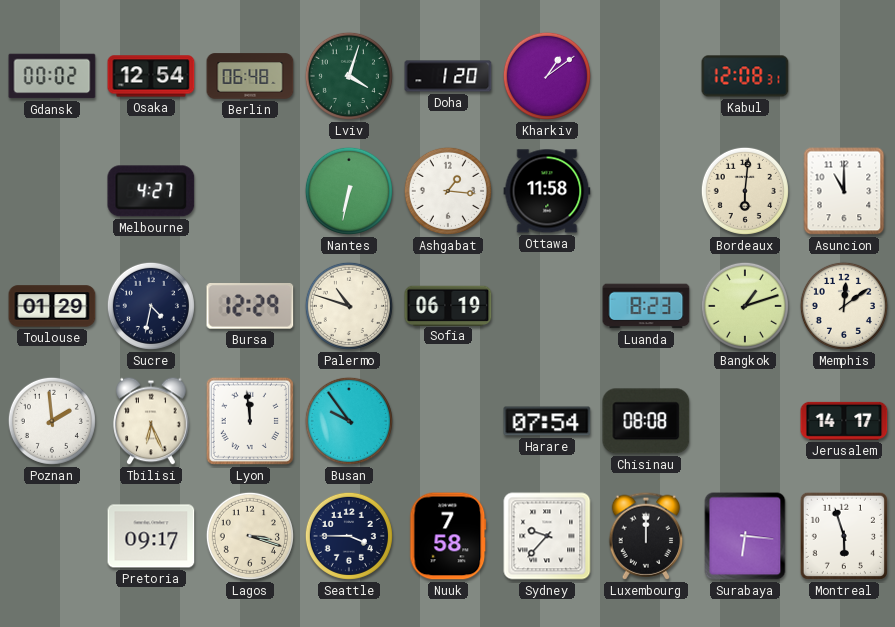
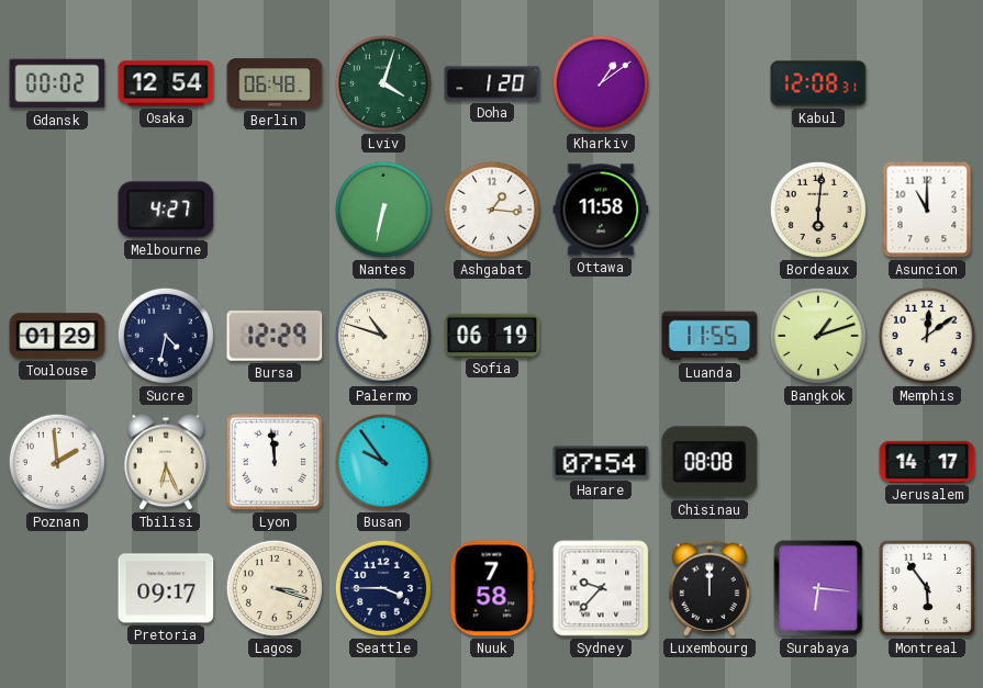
Luanda: 8:23 -> 11:55
Montreal: 5:57 -> 5:54
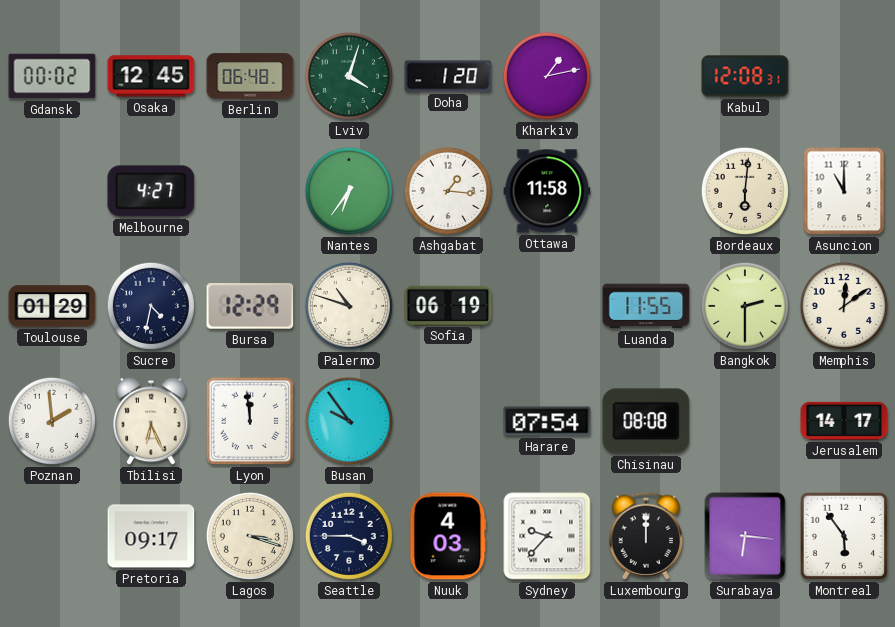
Osaka: 12:54 -> 12:45
Kharkiv: 1:09 -> 1:13
Nantes: 6:32 -> 6:36
Bangkok: 1:12 -> 2:30
Nuuk: 7:58 -> 4:03
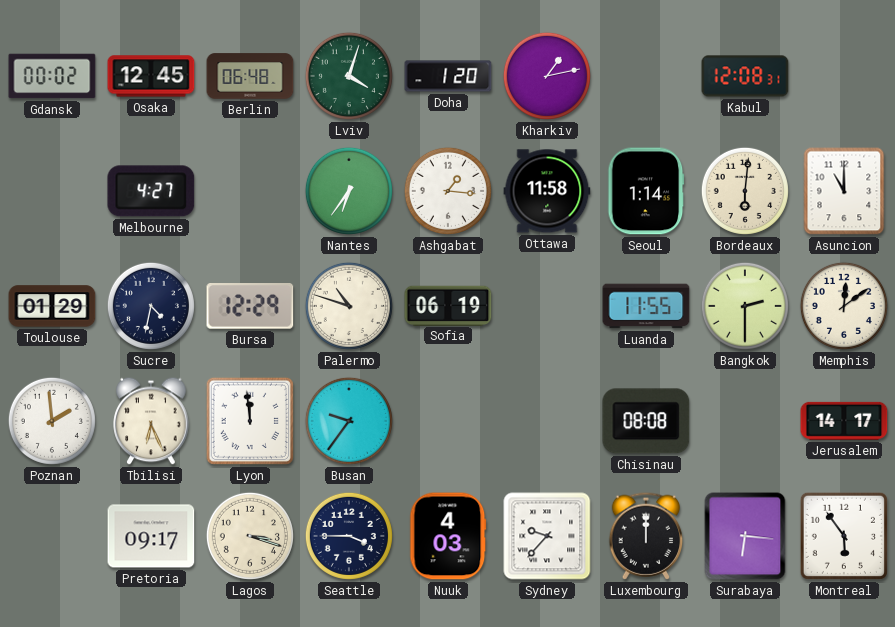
Seoul: none -> 1:14
Busan: 9:54 -> 9:36
Harare: 07:54 -> none
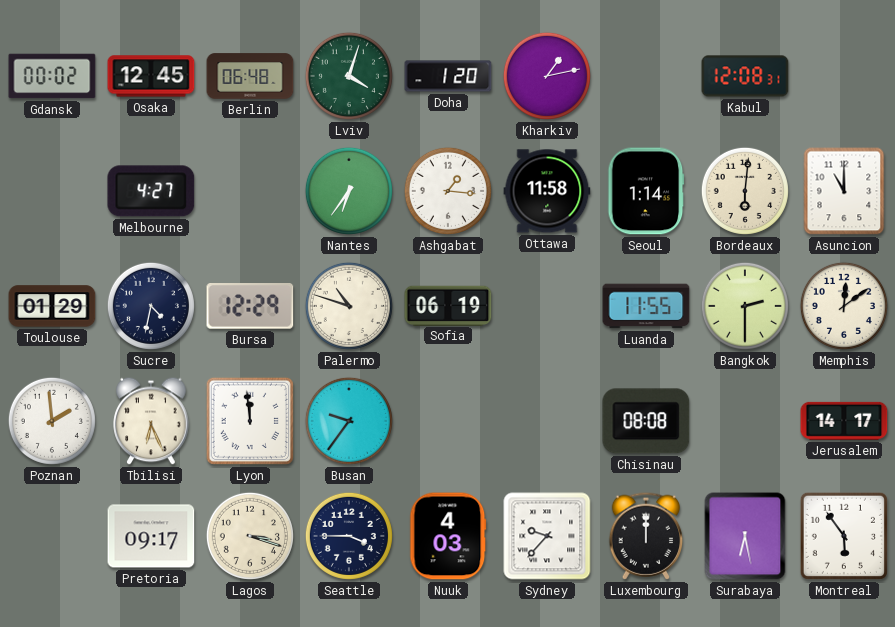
Surabaya: 6:16 -> 6:28
